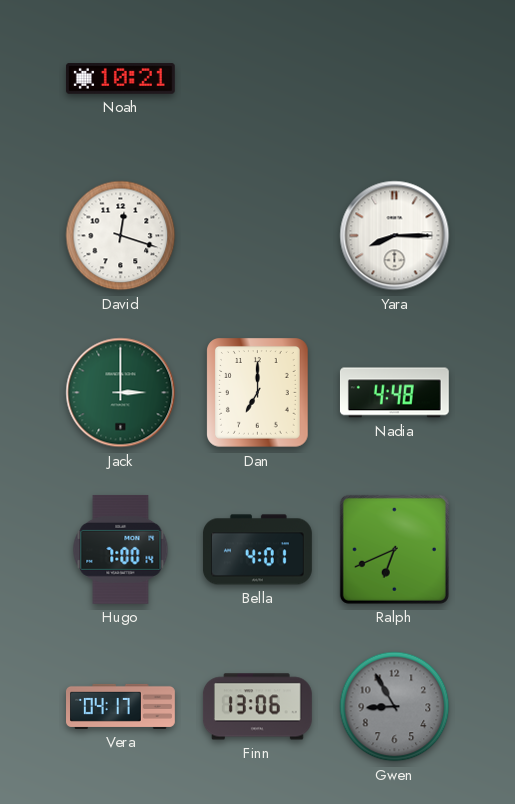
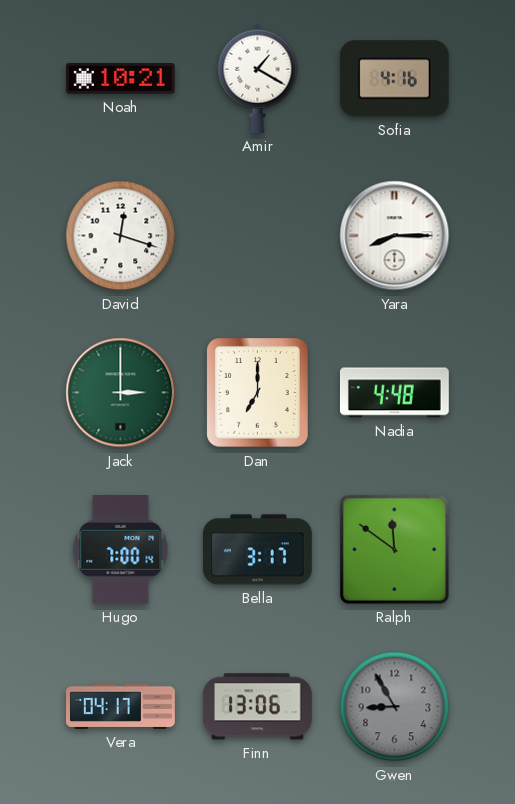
Amir: none -> 1:20
Sofia: none -> 4:16
Bella: 4:01 -> 3:17
Ralph: 6:41 -> 11:51
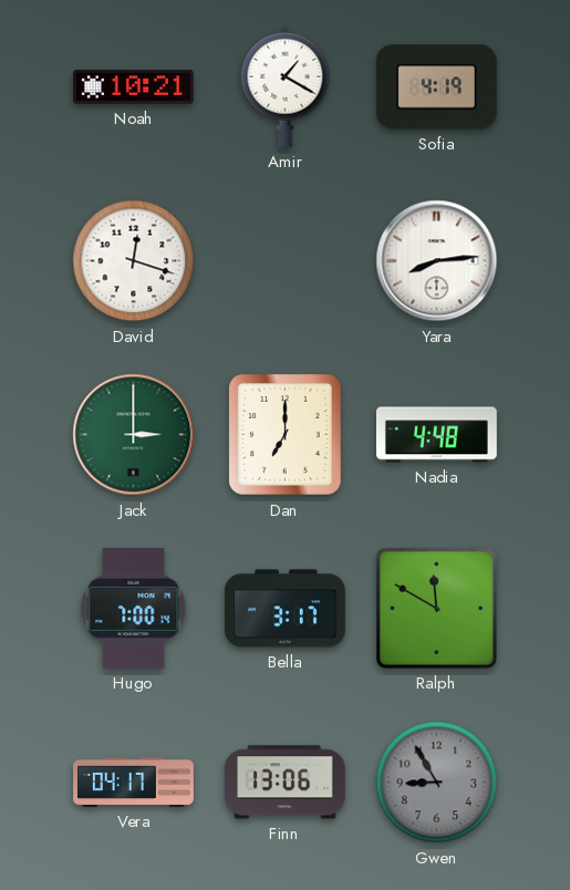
Sofia: 4:16 -> 4:19
Yara: 8:15 -> 8:14
Ralph: 11:51 -> 11:50
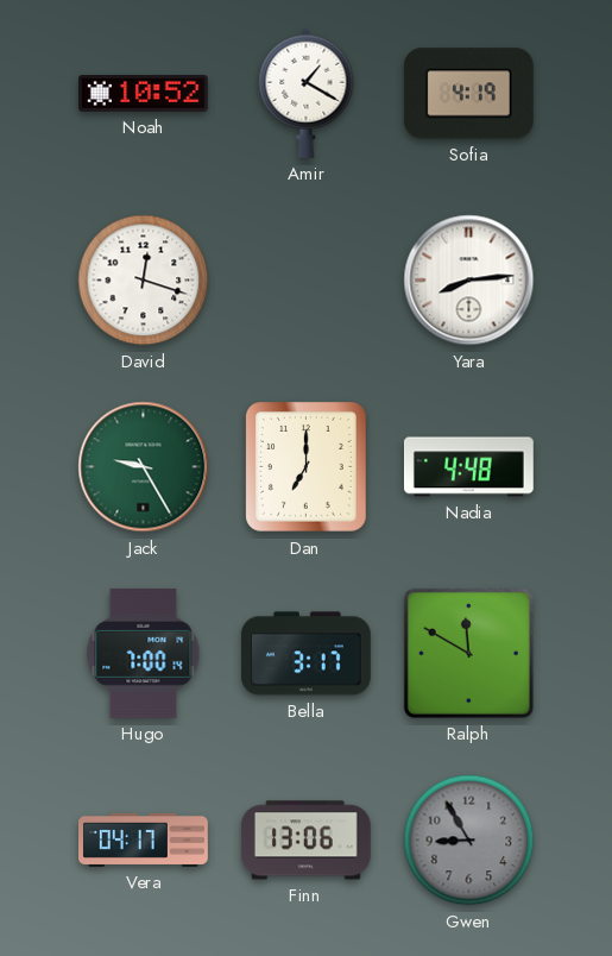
Noah: 10:21 -> 10:52
Jack: 3:00 -> 9:25
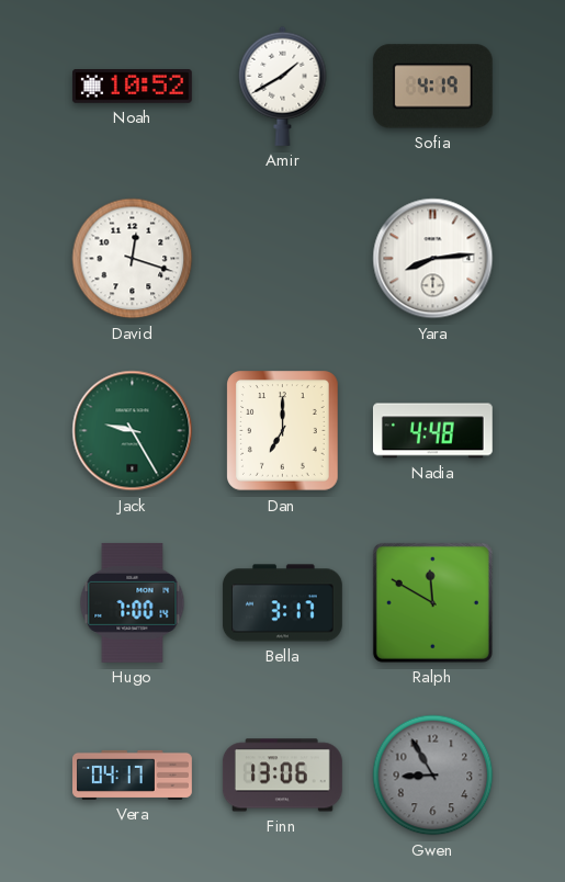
Amir: 1:20 -> 1:40
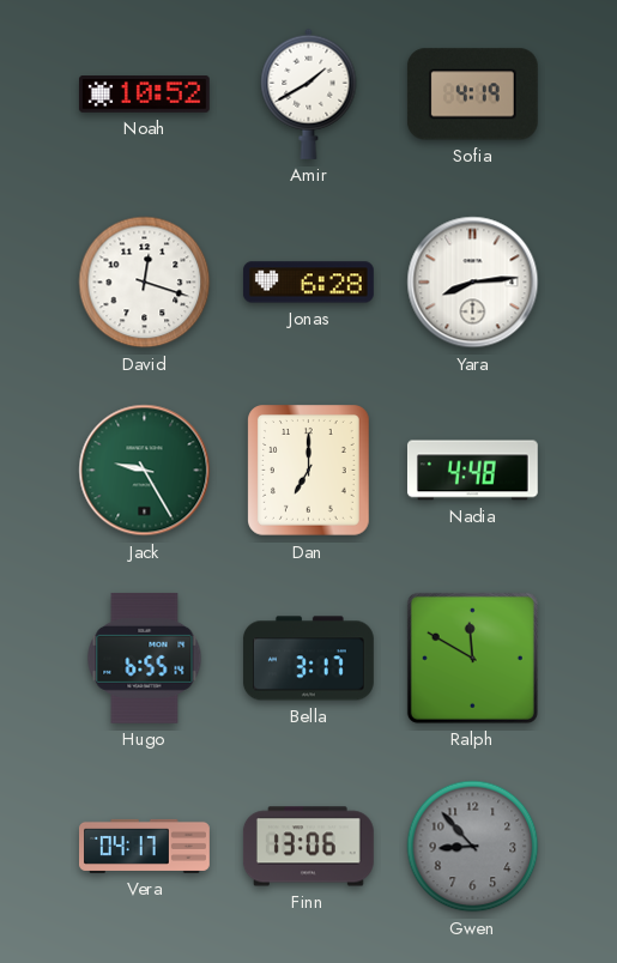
Jonas: none -> 6:28
Hugo: 7:00 -> 6:55
Gwen: 8:55 -> 8:53
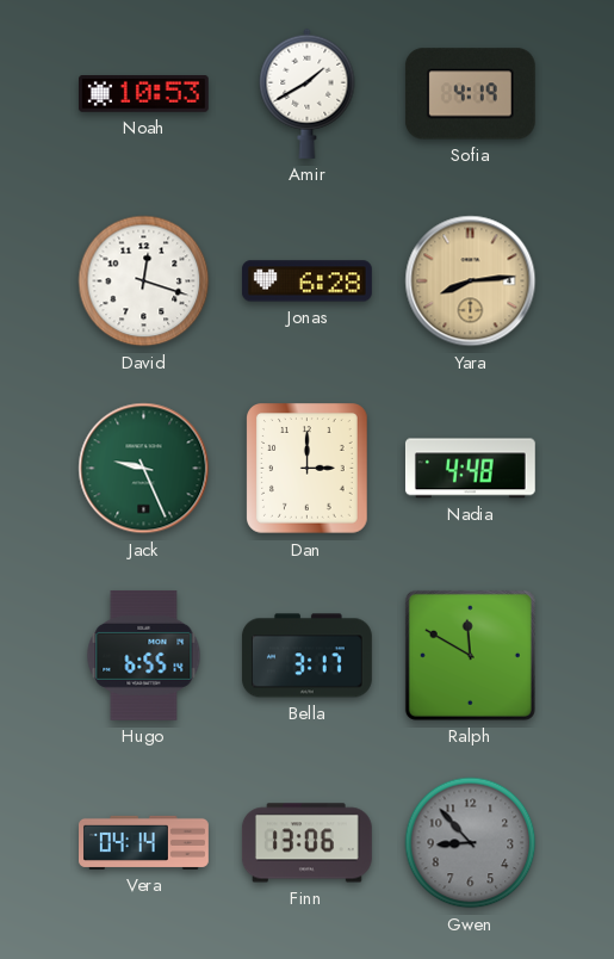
Noah: 10:52 -> 10:53
Yara dial: white -> champagne
Jack: 9:25 -> 9:26
Dan: 7:00 -> 3:00
Vera: 04:17 -> 04:14
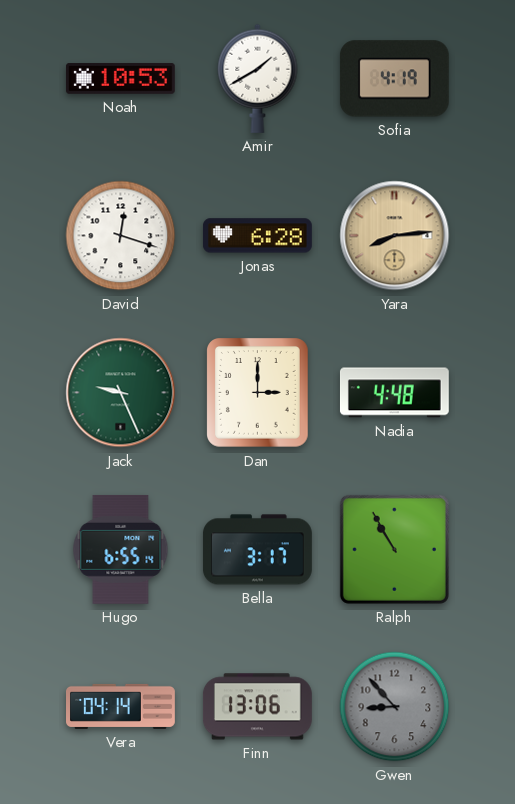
Ralph: 11:50 -> 10:55
